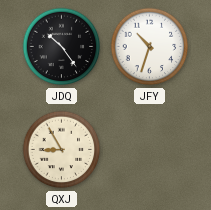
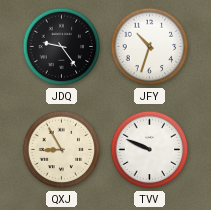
JDQ: 10:24 -> 9:24
TVV: none -> 9:49
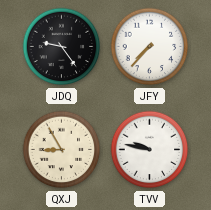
JFY: 10:33 -> 7:37
TVV: 9:49 -> 9:47
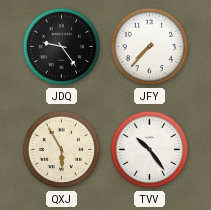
QXJ: 8:55 -> 5:55
TVV: 9:47 -> 10:24
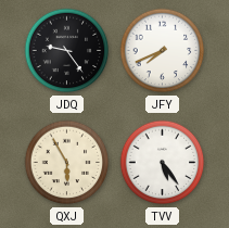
JFY: 7:37 -> 7:41
TVV: 10:24 -> 5:24
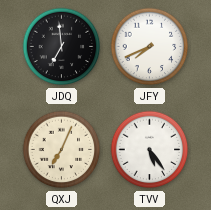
JDQ: 9:24 -> 6:59
QXJ: 5:55 -> 7:04
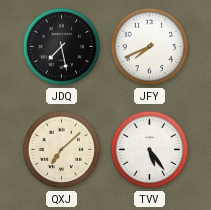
JDQ: 6:59 -> 7:28
QXJ: 7:04 -> 7:08
